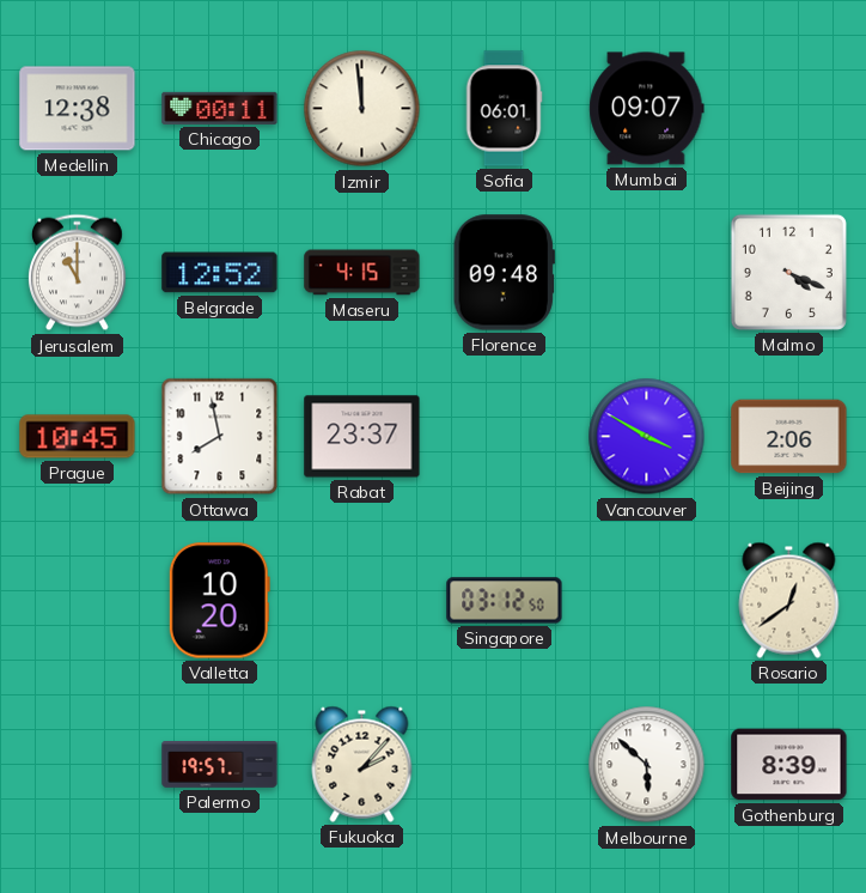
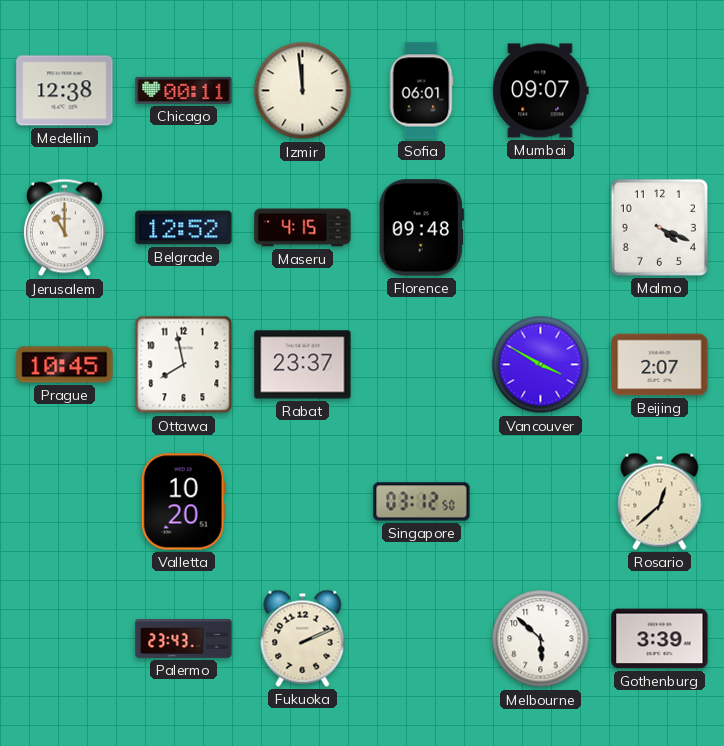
Beijing: 2:06 -> 2:07
Rosario: 12:39 -> 12:38
Palermo: 19:57 -> 23:43
Fukuoka: 2:07 -> 2:11
Gothenburg: 8:39 -> 3:39
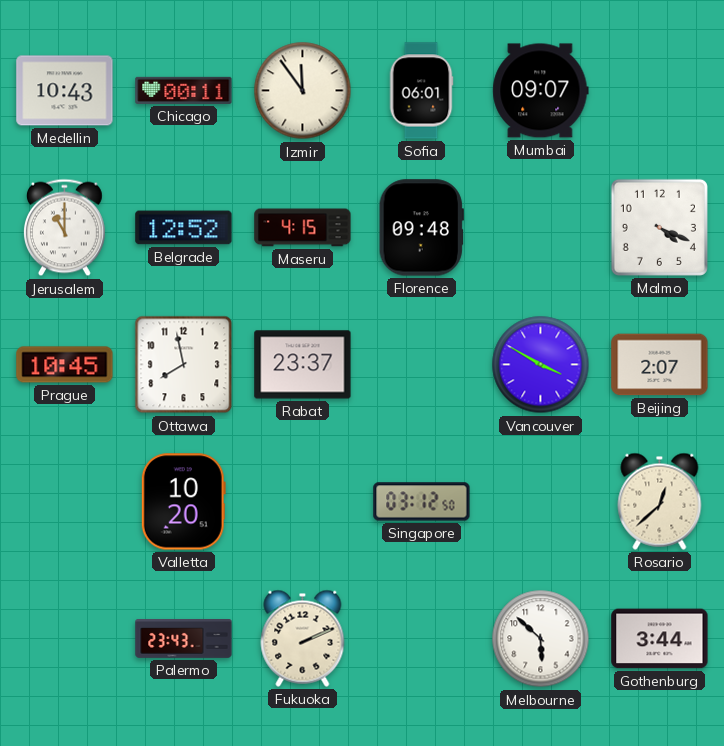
Medellin: 12:38 -> 10:43
Izmir: 11:59 -> 11:54
Gothenburg: 3:39 -> 3:44
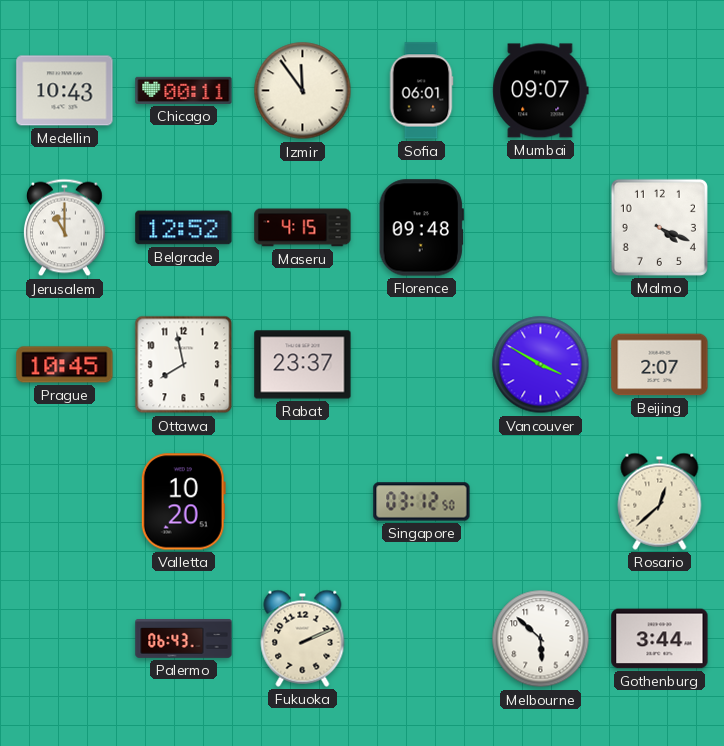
Palermo: 23:43 -> 06:43
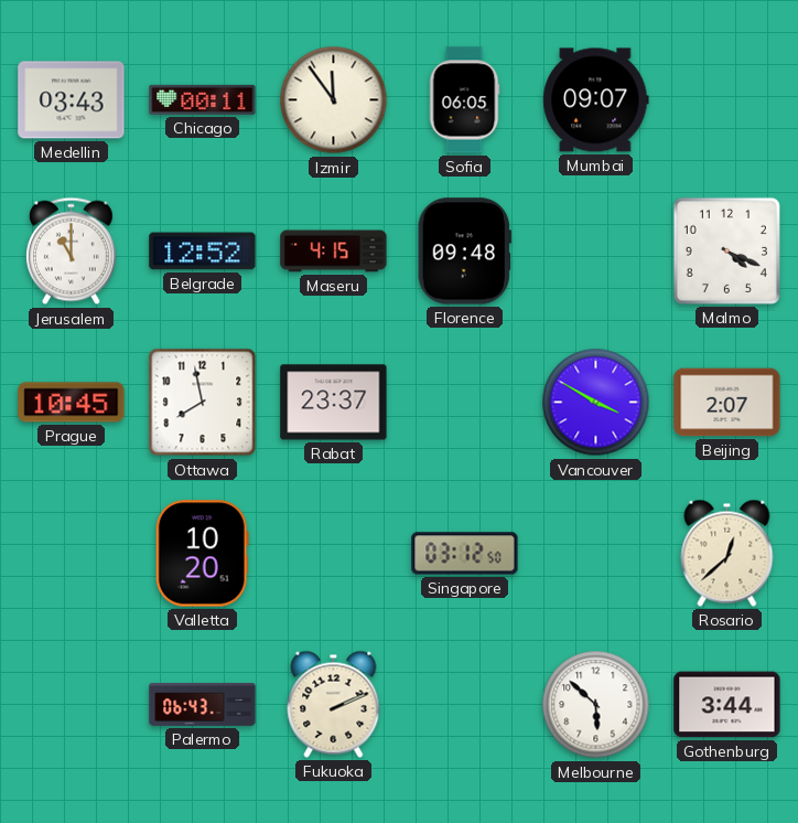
Medellin: 10:43 -> 03:43
Sofia: 06:01 -> 06:05
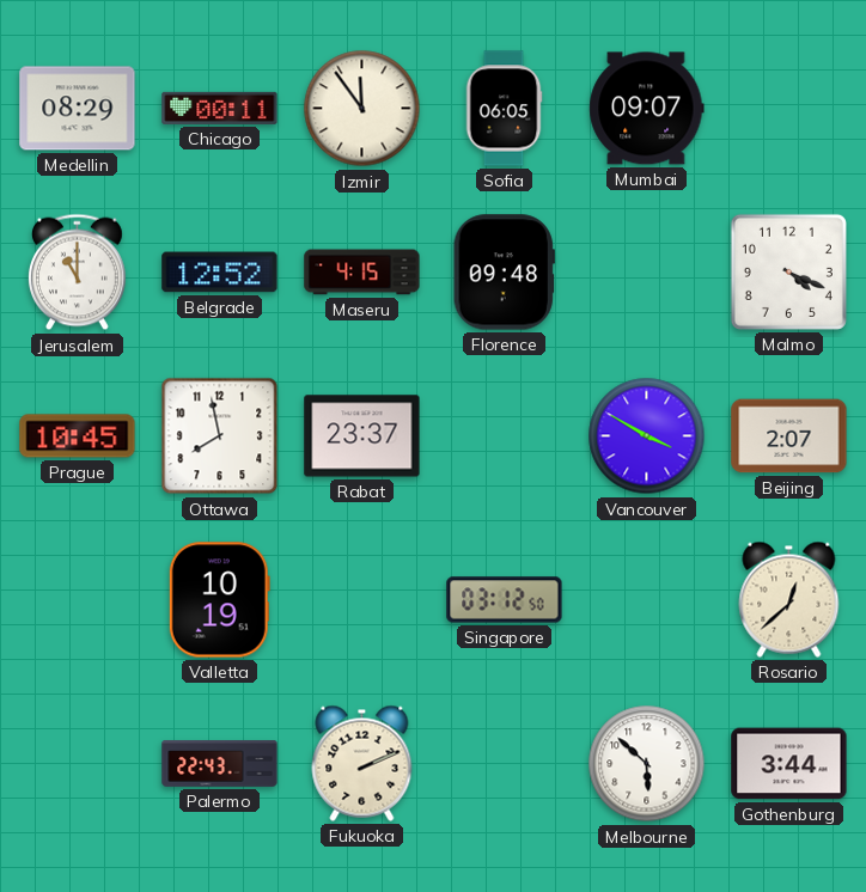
Medellin: 03:43 -> 08:29
Valletta: 10:20 -> 10:19
Palermo: 06:43 -> 22:43
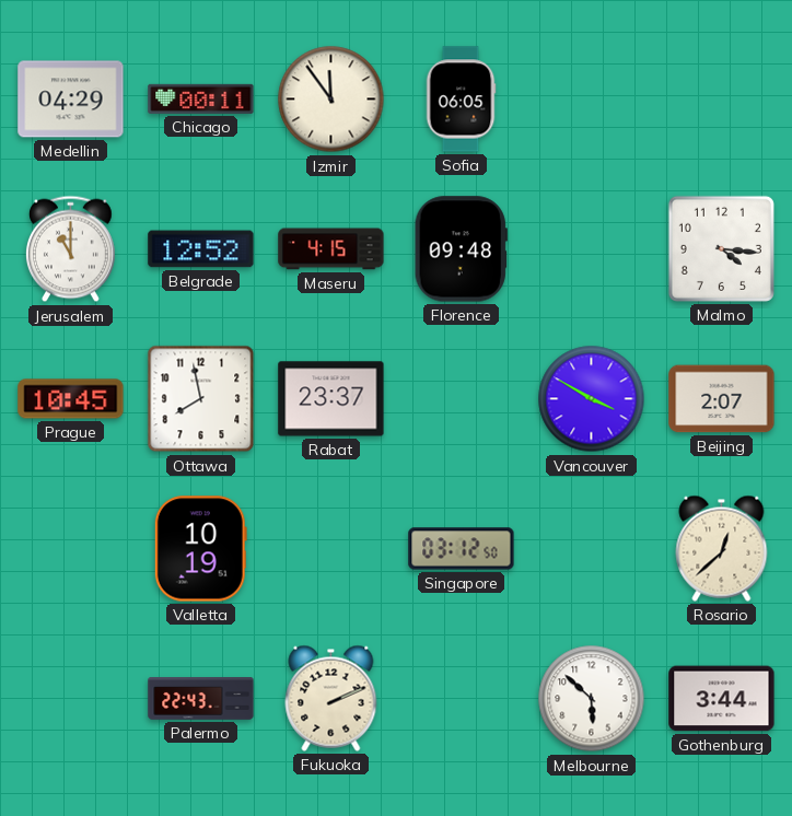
Medellin: 08:29 -> 04:29
Mumbai: 09:07 -> none
Malmo: 4:19 -> 4:16
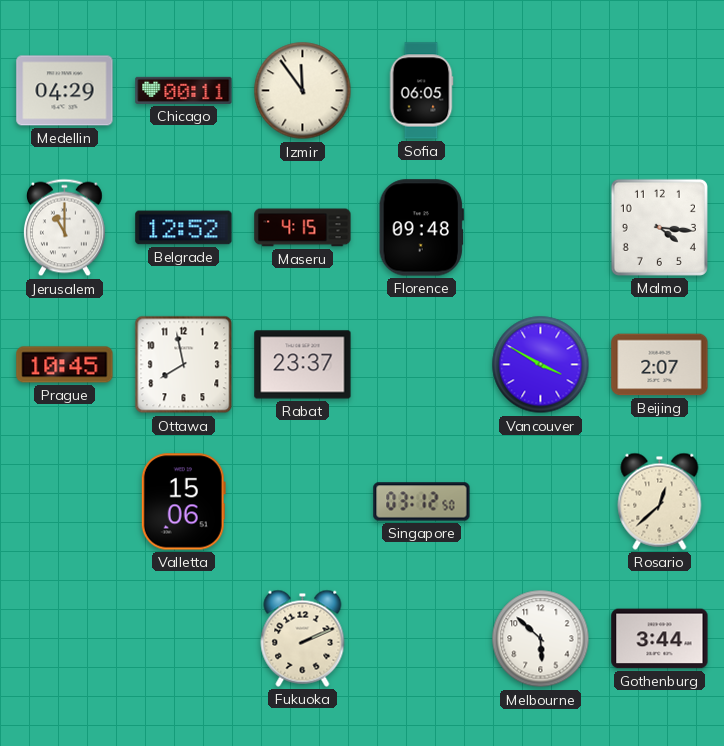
Valletta: 10:19 -> 15:06
Palermo: 22:43 -> none
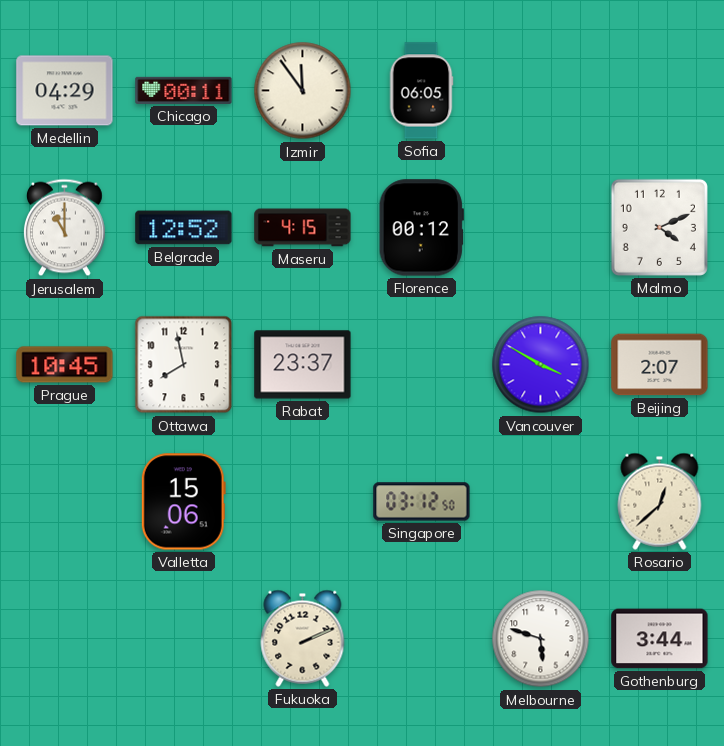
Florence: 09:48 -> 00:12
Malmo: 4:16 -> 4:11
Melbourne: 5:52 -> 5:48
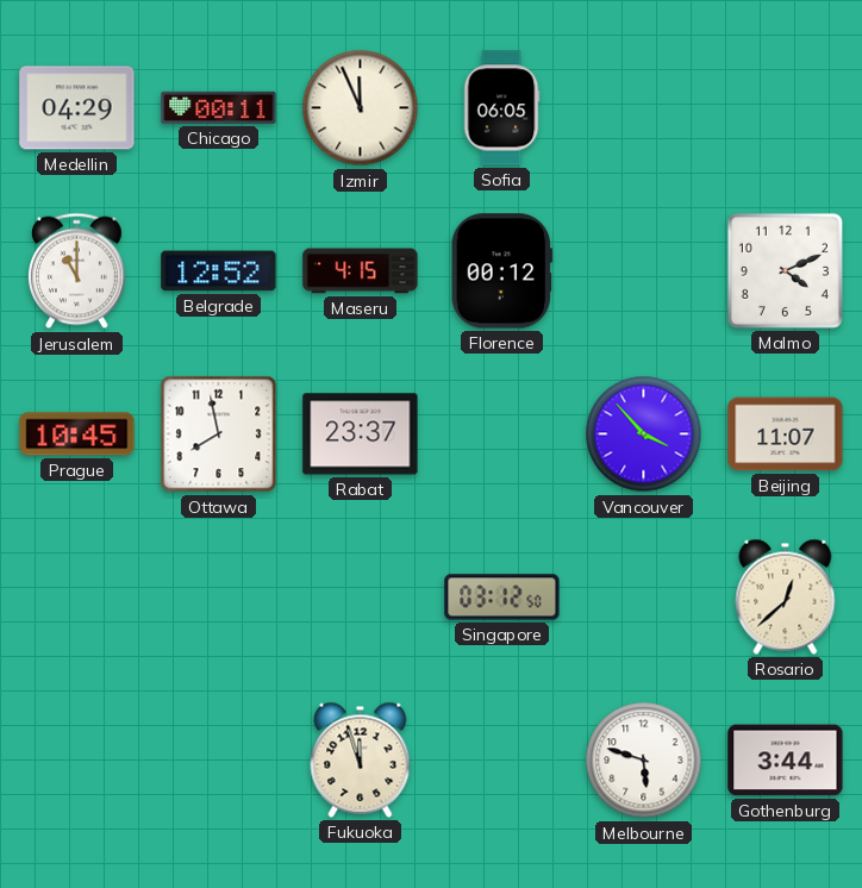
Izmir: 11:54 -> 11:56
Vancouver: 3:50 -> 3:53
Beijing: 2:07 -> 11:07
Valletta: 15:06 -> none
Fukuoka: 2:11 -> 11:57
